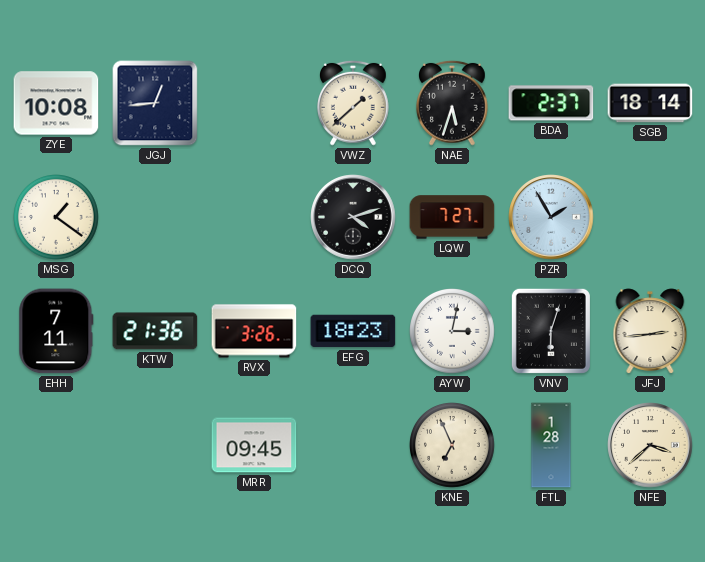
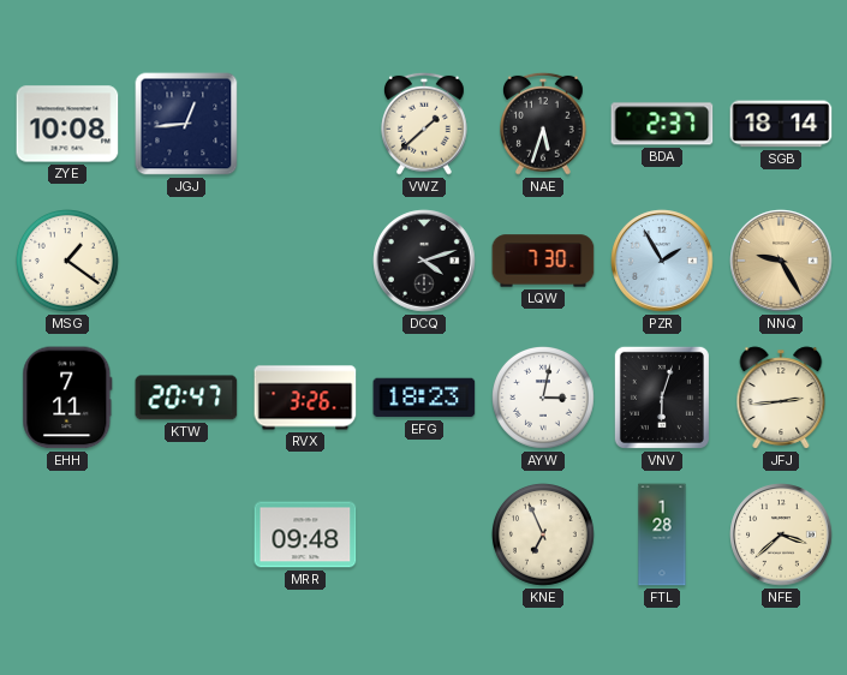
LQW: 7:27 -> 7:30
NNQ: none -> 9:25
KTW: 21:36 -> 20:47
MRR: 09:45 -> 09:48
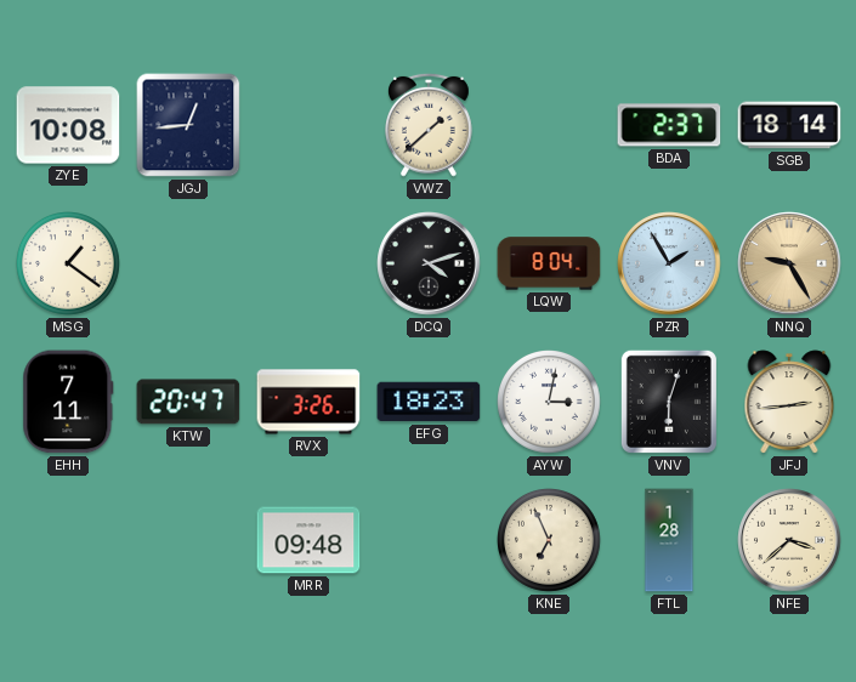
NAE: 5:33 -> none
LQW: 7:30 -> 8:04
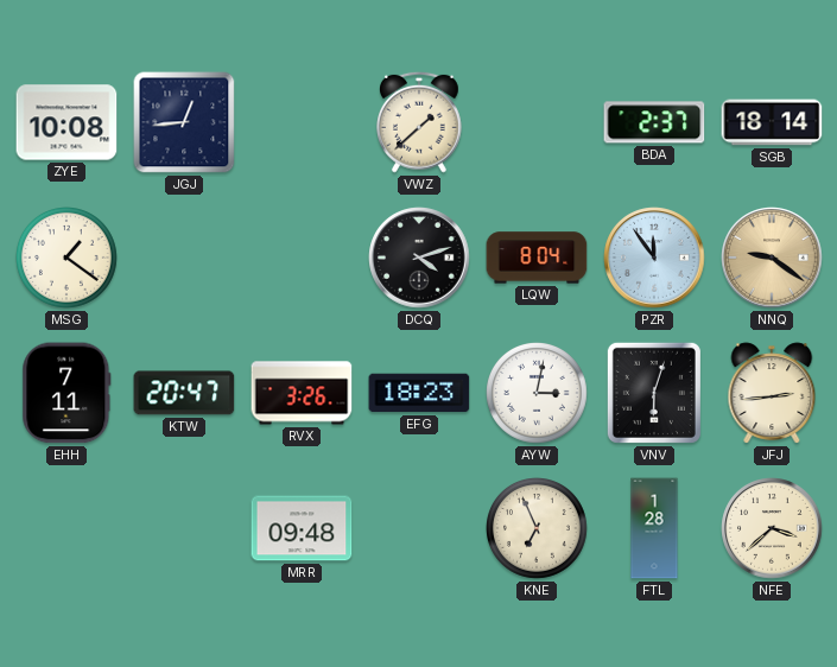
PZR: 1:55 -> 11:54
NNQ: 9:25 -> 9:21
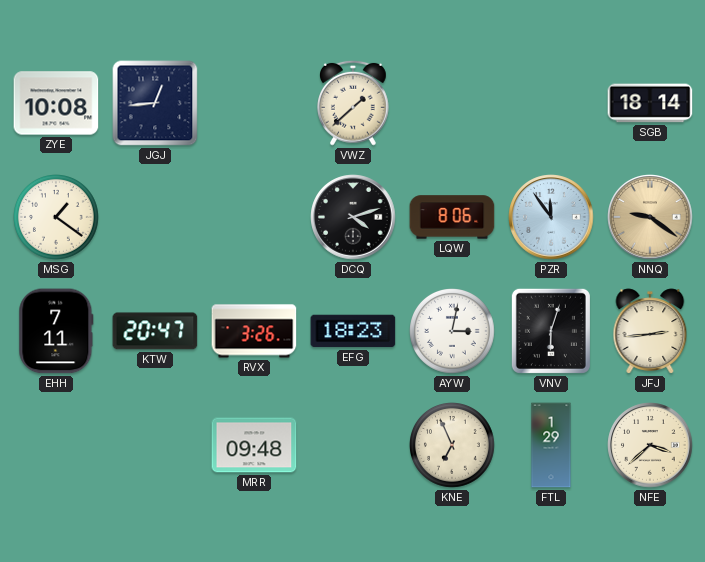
BDA: 2:37 -> none
LQW: 8:04 -> 8:06
FTL: 1:28 -> 1:29
